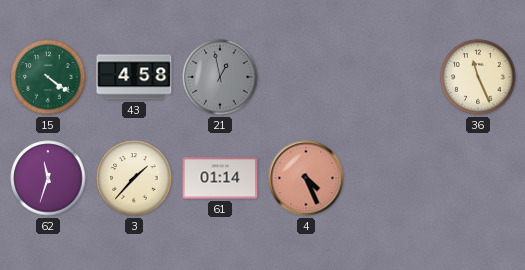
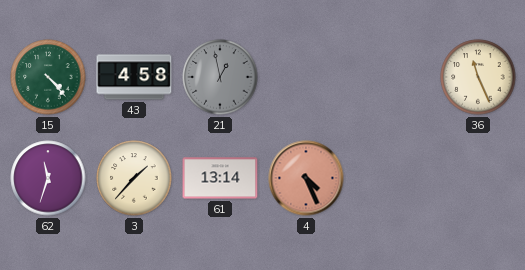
15: 4:21 -> 4:23
61: 01:14 -> 13:14
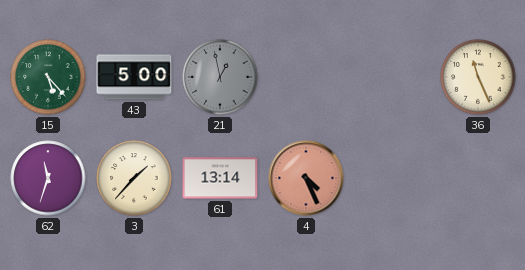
15: 4:23 -> 5:23
43: 4:58 -> 5:00
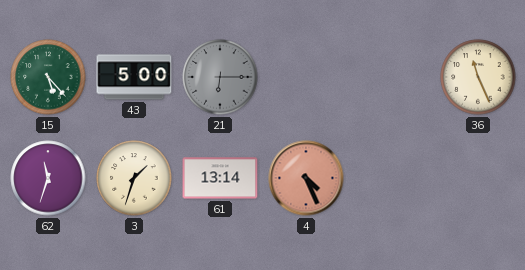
21: 12:58 -> 6:15
3: 1:37 -> 1:33
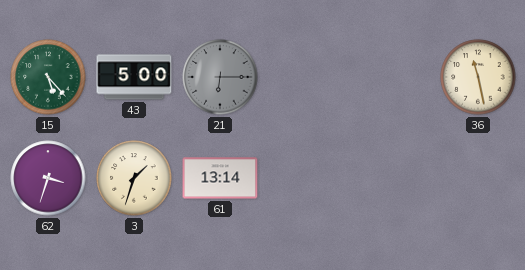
36: 11:26 -> 11:28
62: 11:33 -> 3:33
4: 4:26 -> none
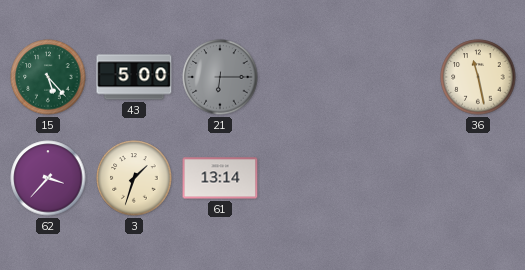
62: 3:33 -> 3:37
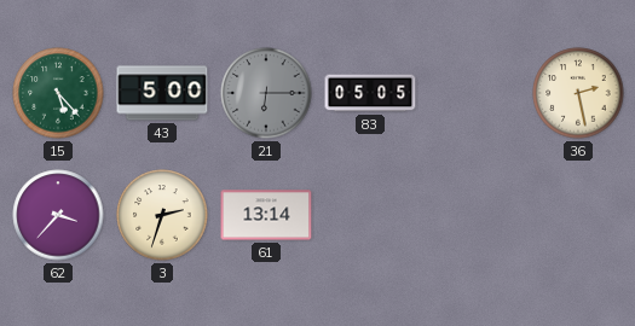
83: none -> 05:05
36: 11:28 -> 2:28
3: 1:33 -> 2:33
